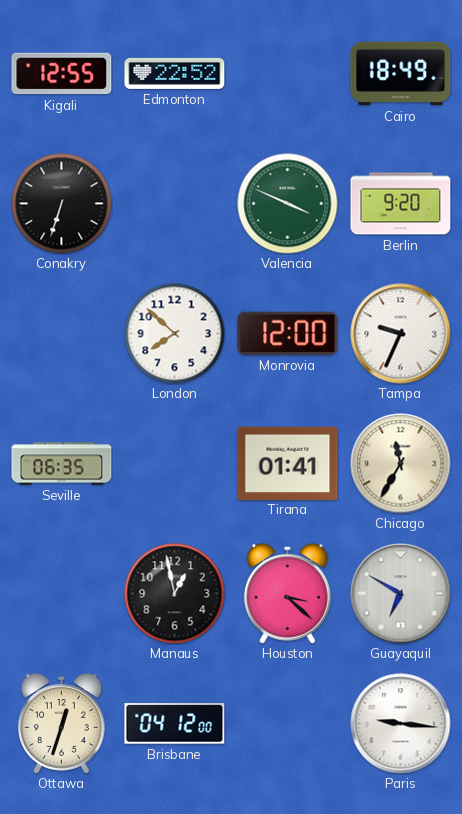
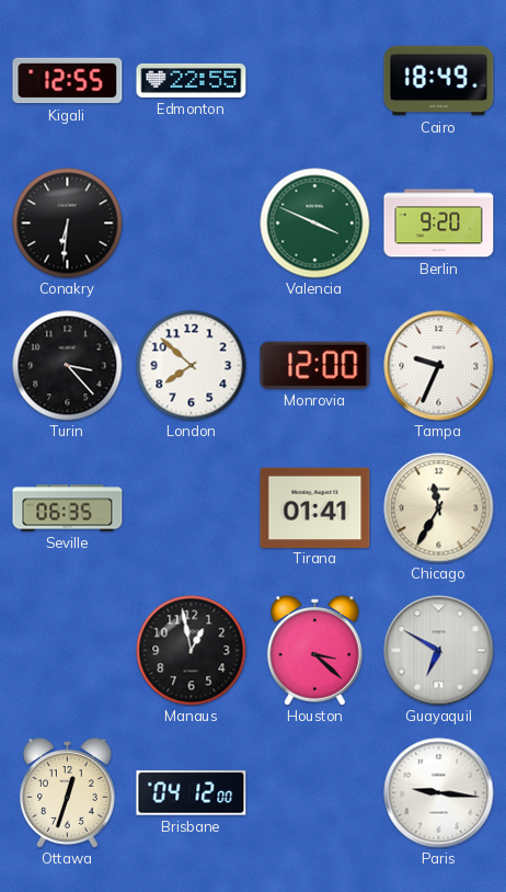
Edmonton: 22:52 -> 22:55
Conakry: 6:33 -> 6:31
Turin: none -> 3:23
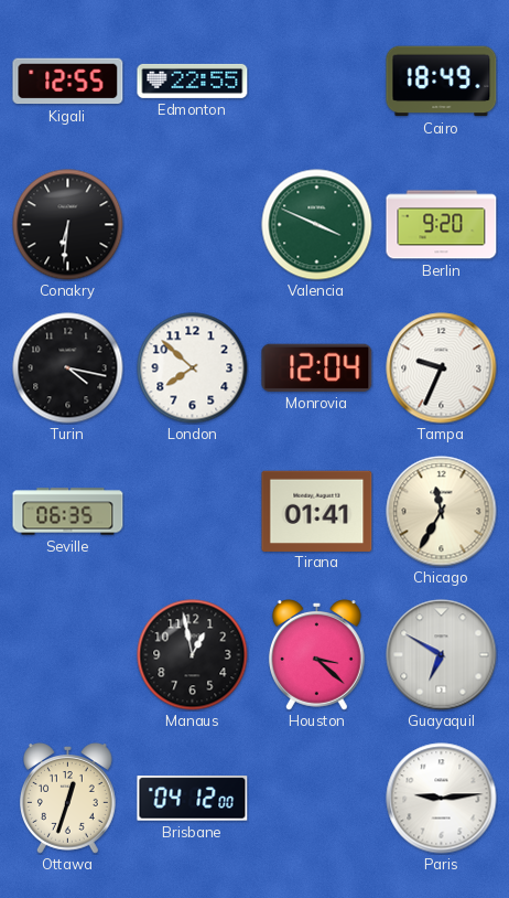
Turin: 3:23 -> 4:17
Monrovia: 12:00 -> 12:04
Paris: 9:16 -> 9:14
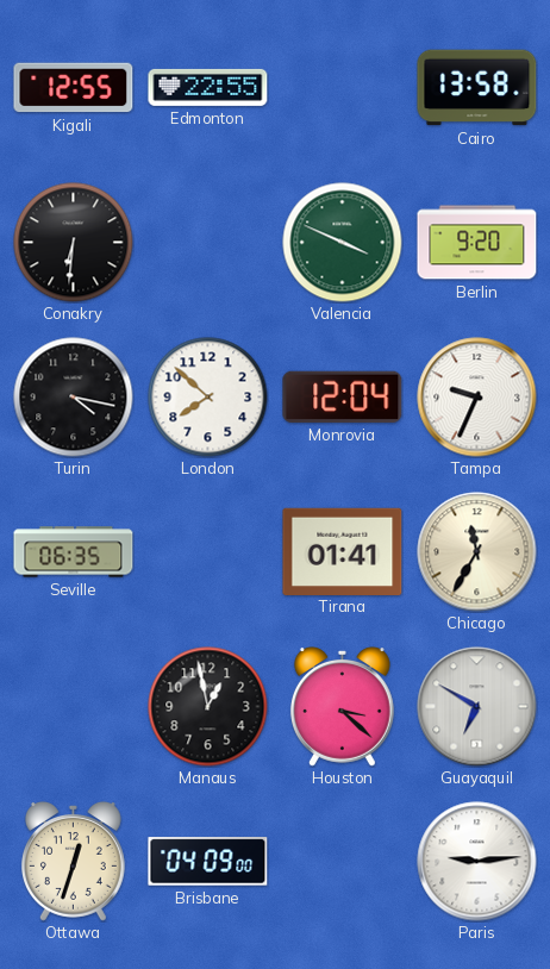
Cairo: 18:49 -> 13:58
Brisbane: 04:12 -> 04:09
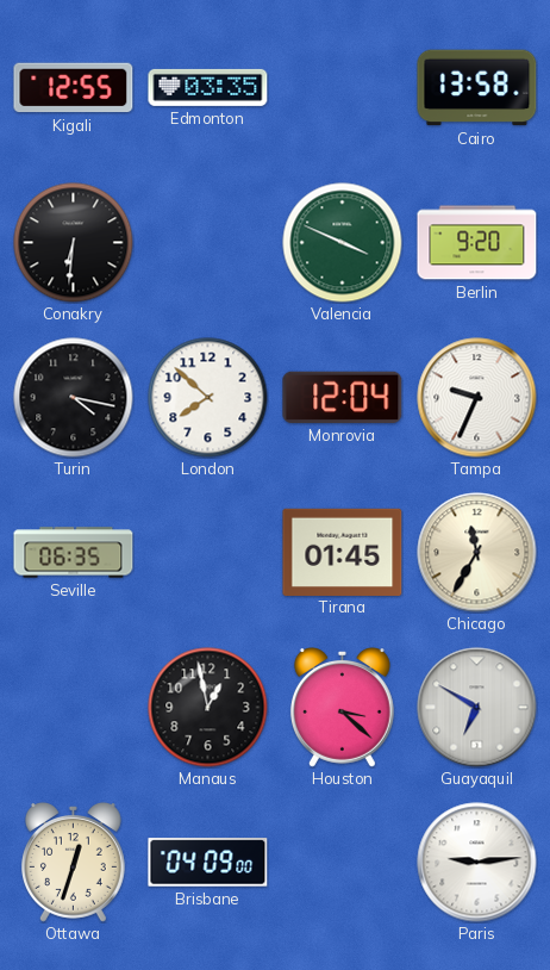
Edmonton: 22:55 -> 03:35
Tirana: 01:41 -> 01:45
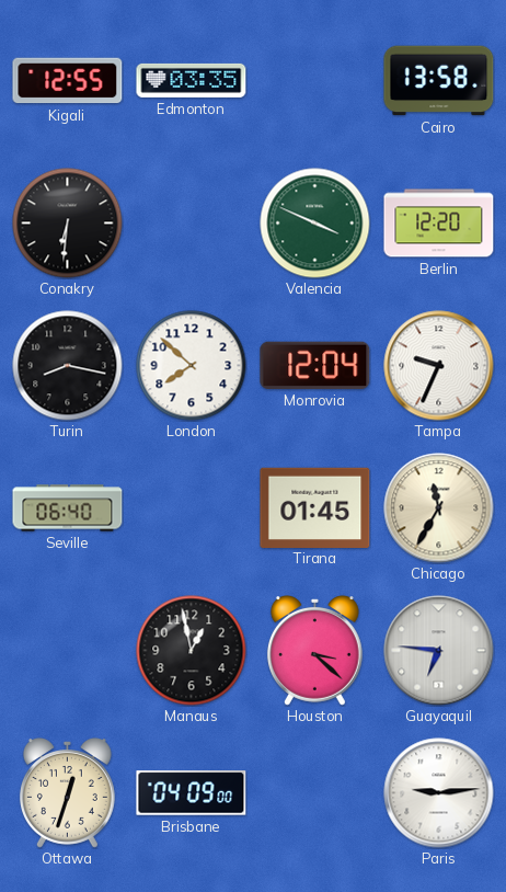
Berlin: 9:20 -> 12:20
Turin: 4:17 -> 8:17
Seville: 06:35 -> 06:40
Guayaquil: 6:50 -> 6:46
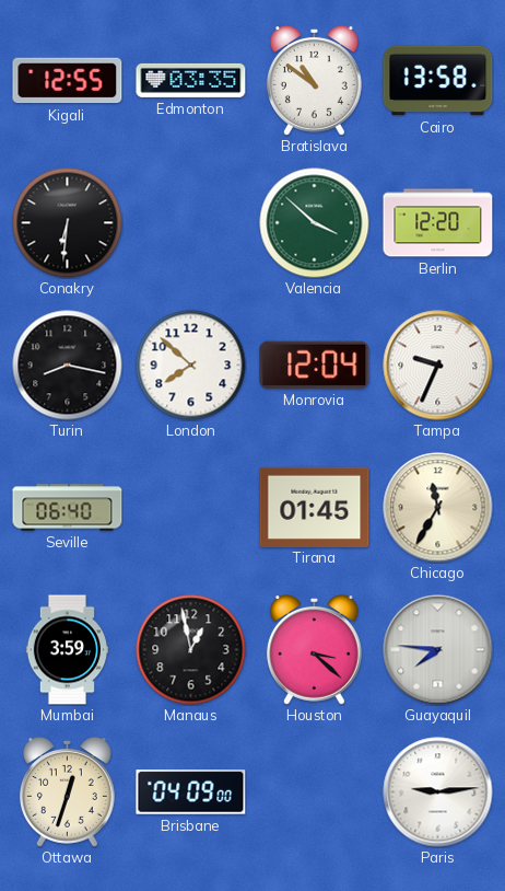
Bratislava: none -> 10:51
Valencia: 3:49 -> 3:52
Mumbai: none -> 3:59
Guayaquil: 6:46 -> 7:46
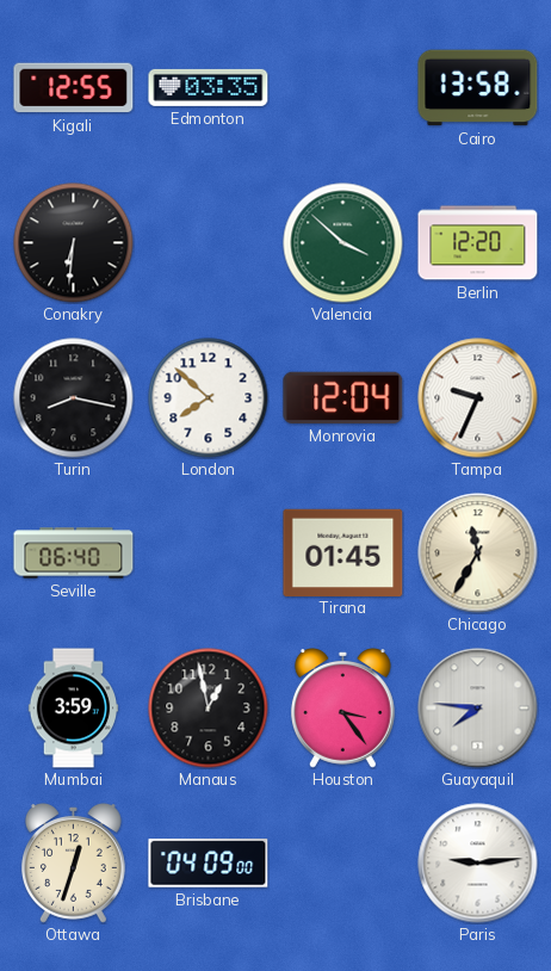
Bratislava: 10:51 -> none
Houston: 3:22 -> 3:24
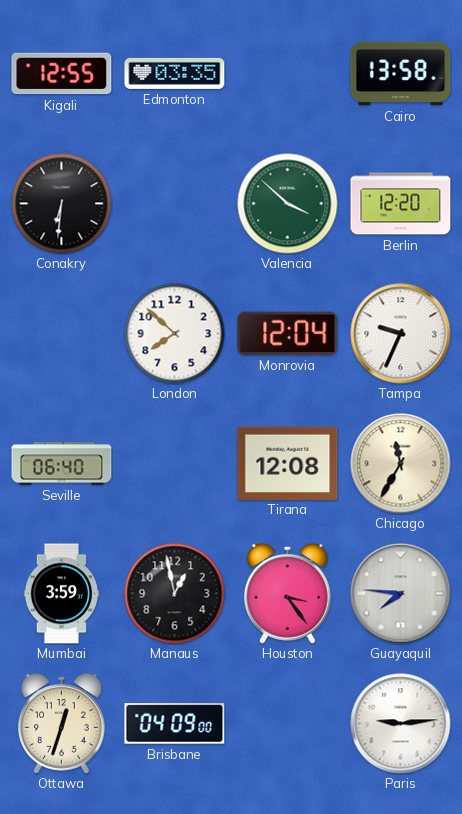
Turin: 8:17 -> none
Tirana: 01:45 -> 12:08
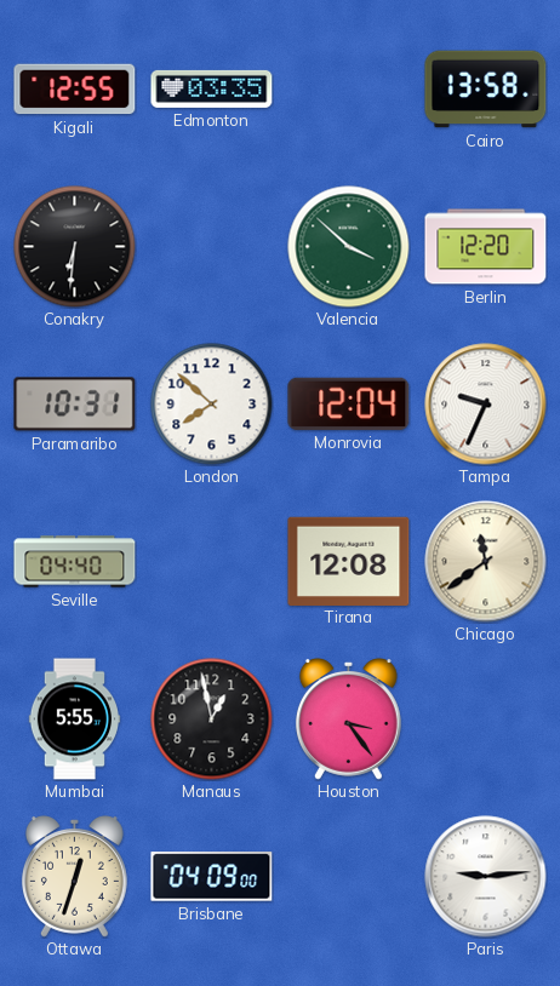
Paramaribo: none -> 10:31
Seville: 06:40 -> 04:40
Chicago: 11:35 -> 11:39
Mumbai: 3:59 -> 5:55
Guayaquil: 7:46 -> none
